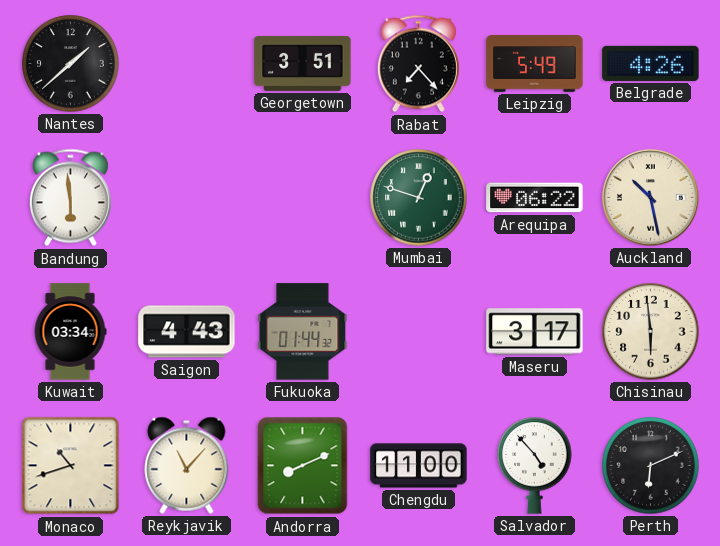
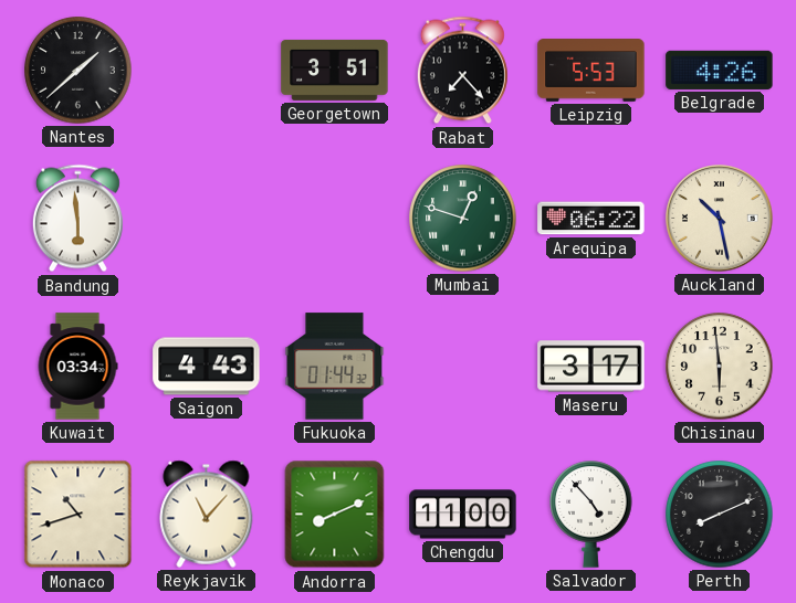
Leipzig: 5:49 -> 5:53
Perth: 6:11 -> 8:11
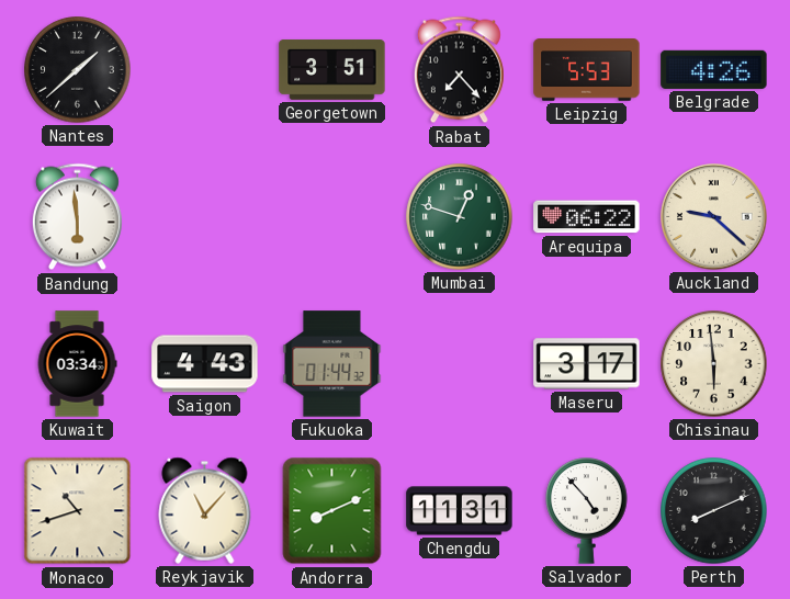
Auckland: 10:28 -> 9:22
Chengdu: 11:00 -> 11:31
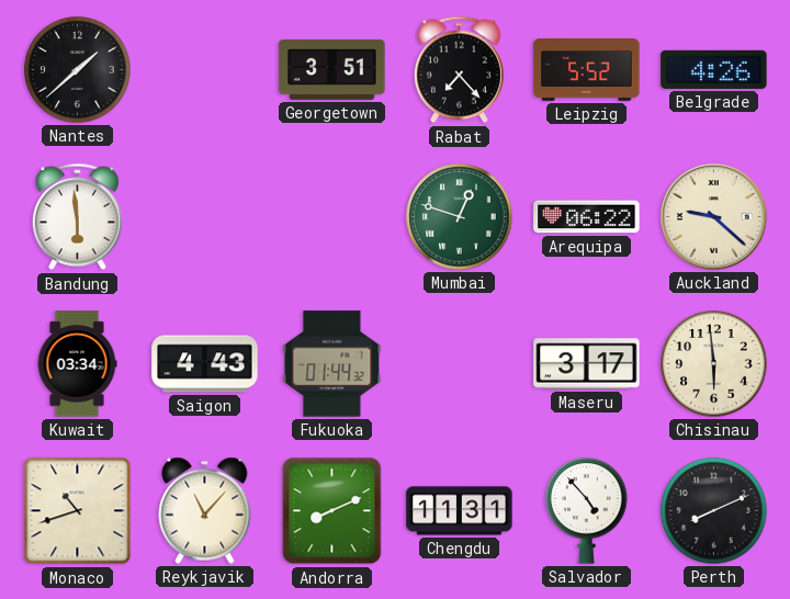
Leipzig: 5:53 -> 5:52
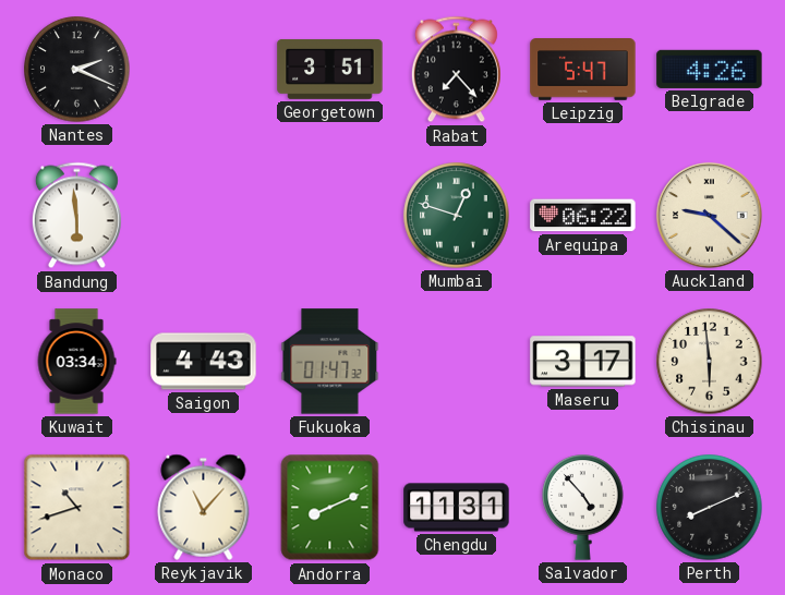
Nantes: 1:38 -> 2:19
Leipzig: 5:52 -> 5:47
Fukuoka: 01:44 -> 01:47
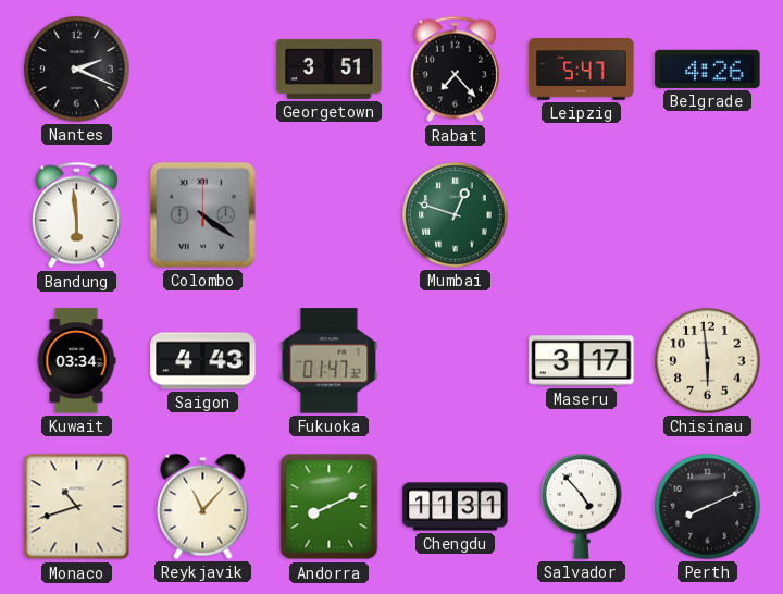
Colombo: none -> 4:21
Arequipa: 06:22 -> none
Auckland: 9:22 -> none
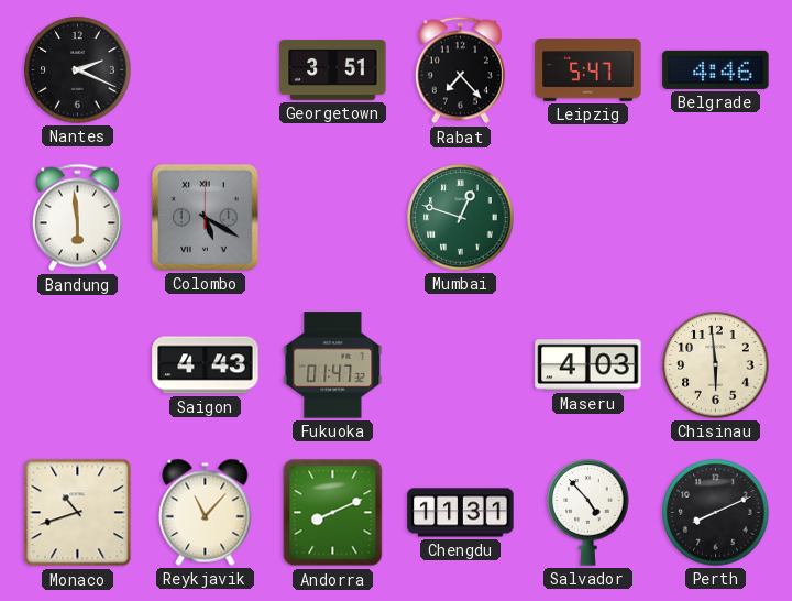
Belgrade: 4:26 -> 4:46
Colombo: 4:21 -> 5:20
Kuwait: 03:34 -> none
Maseru: 3:17 -> 4:03
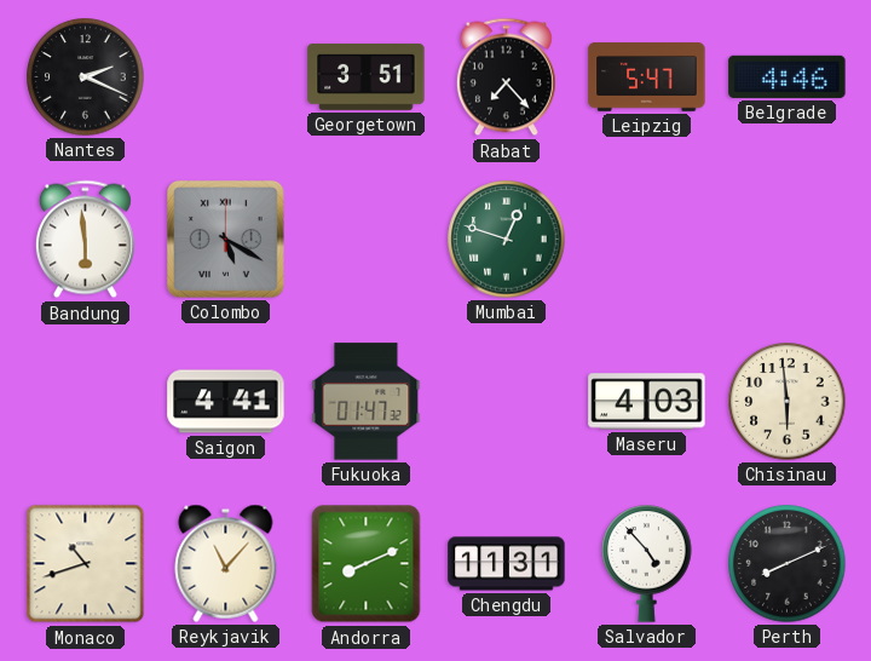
Saigon: 4:43 -> 4:41
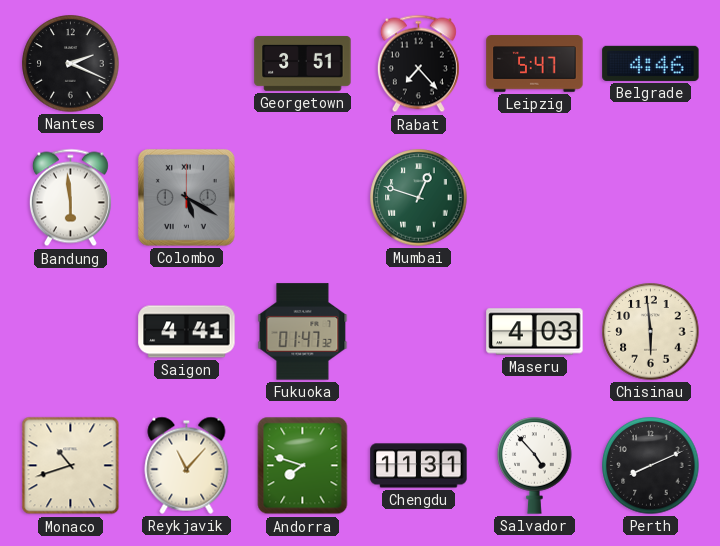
Andorra: 8:11 -> 7:48
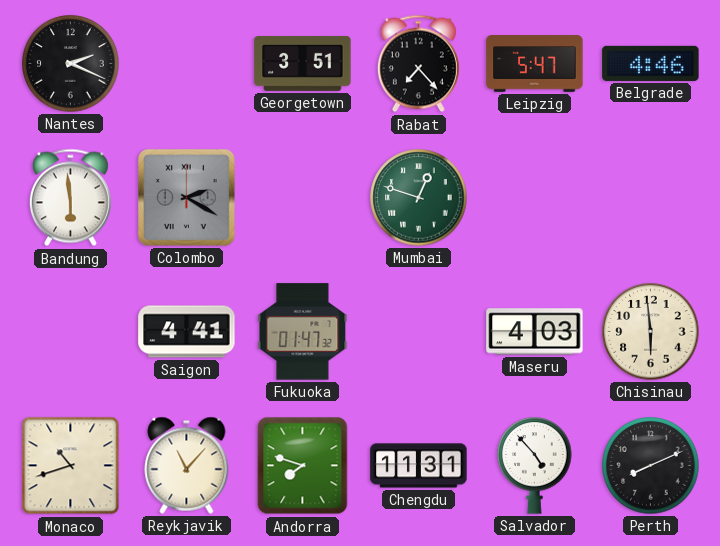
Colombo: 5:20 -> 2:20
